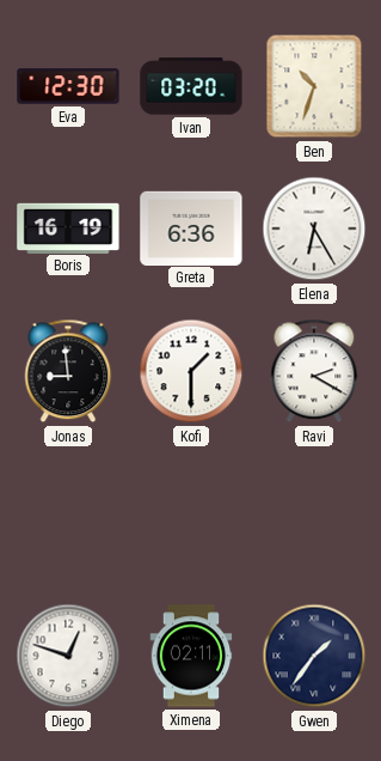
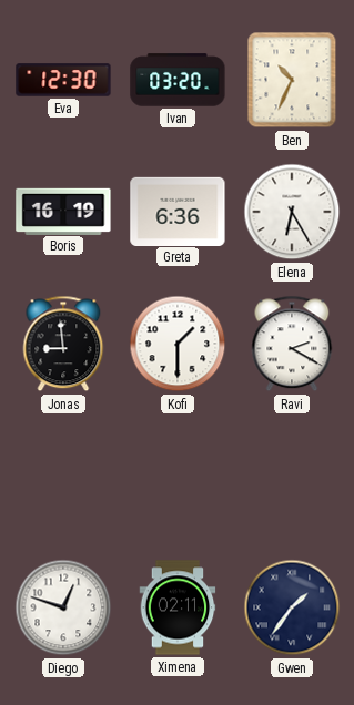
Ben: 10:33 -> 10:34
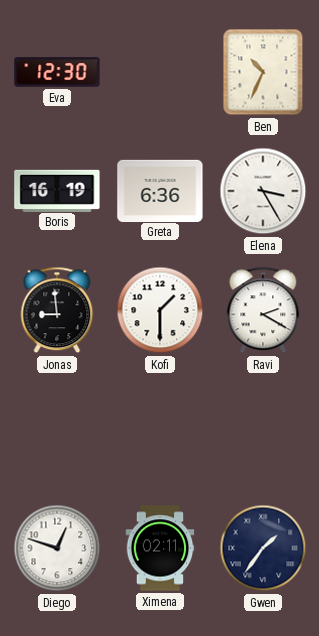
Ivan: 03:20 -> none
Elena: 6:25 -> 3:25
